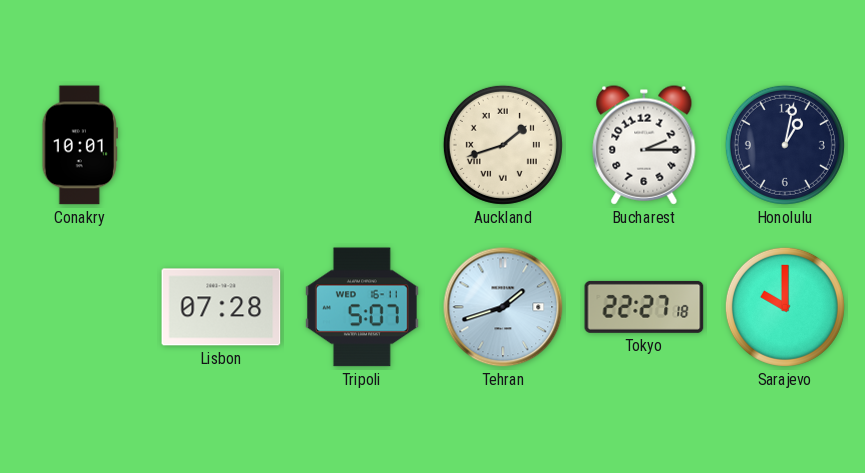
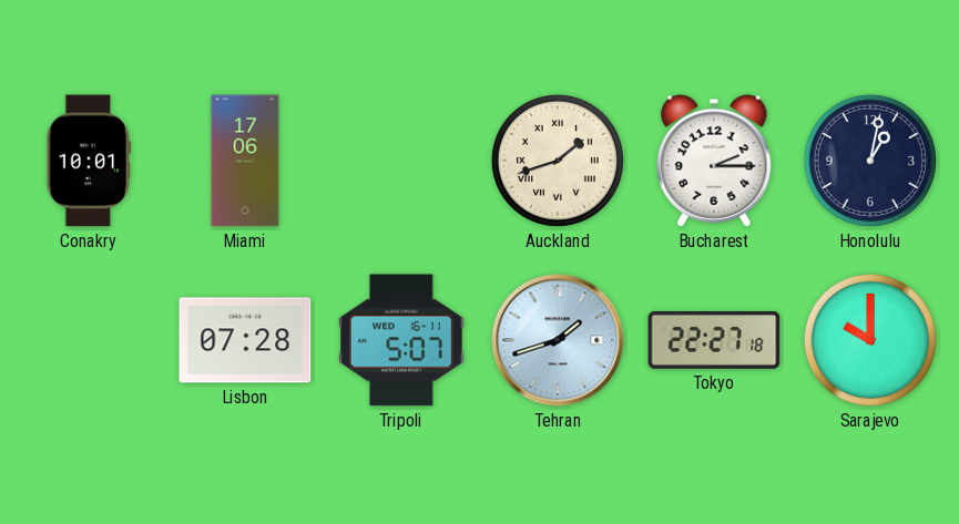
Miami: none -> 17:06
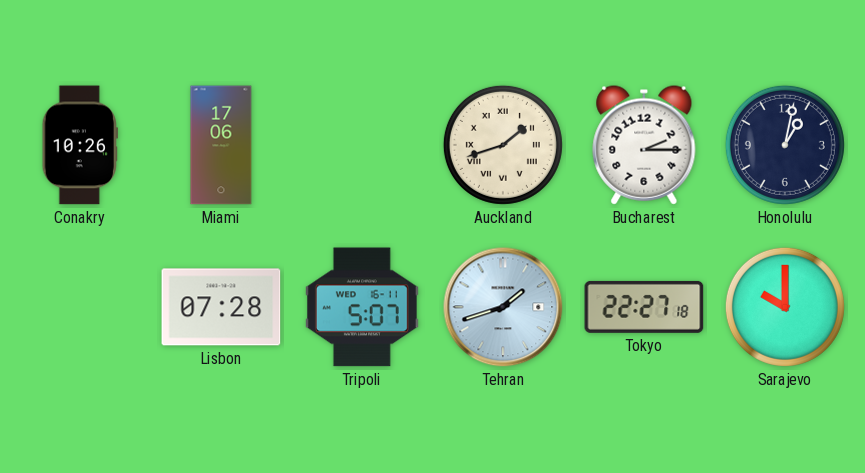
Conakry: 10:01 -> 10:26
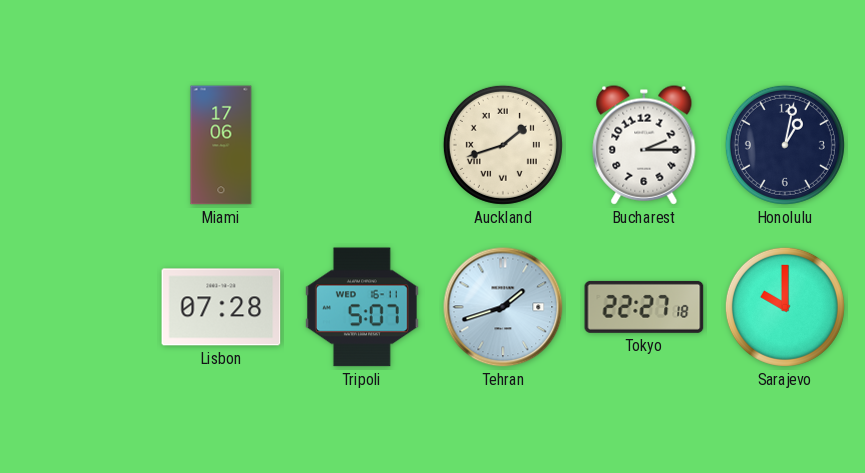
Conakry: 10:26 -> none
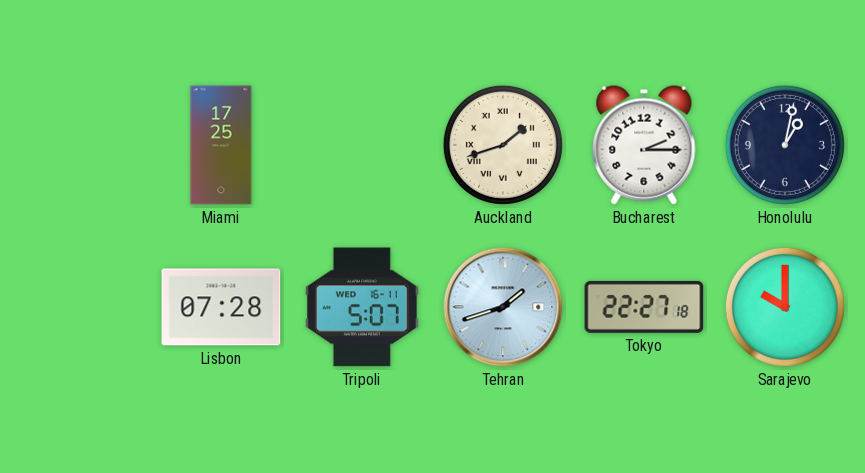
Miami: 17:06 -> 17:25
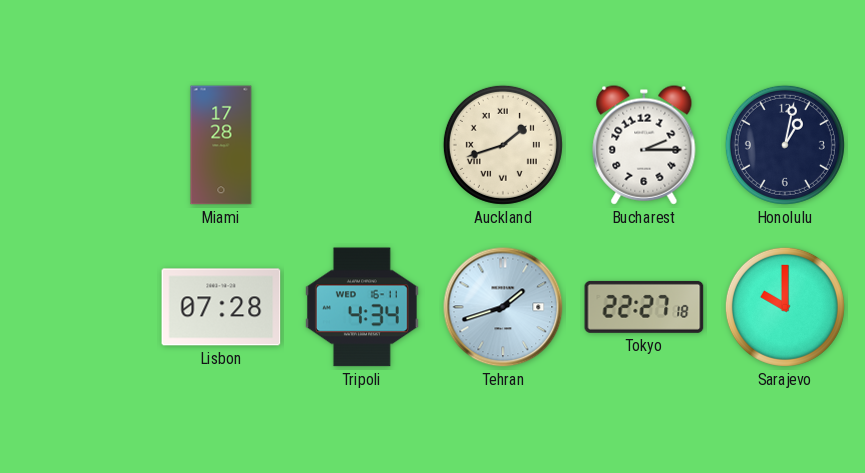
Miami: 17:25 -> 17:28
Tripoli: 5:07 -> 4:34
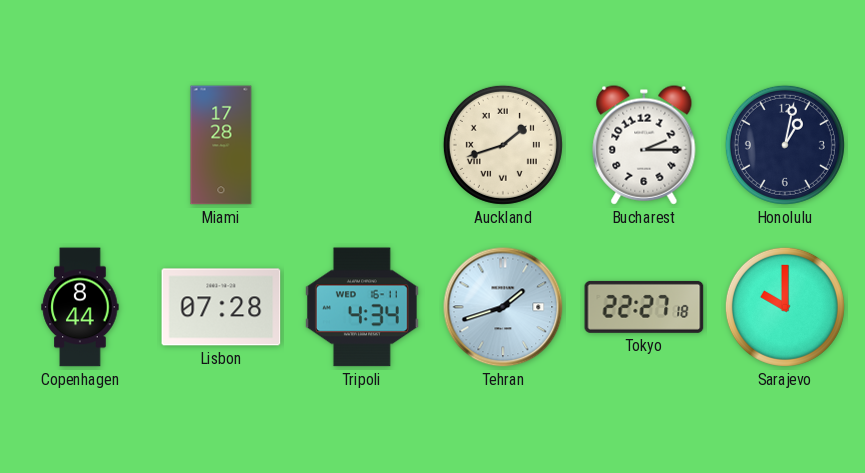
Copenhagen: none -> 8:44
